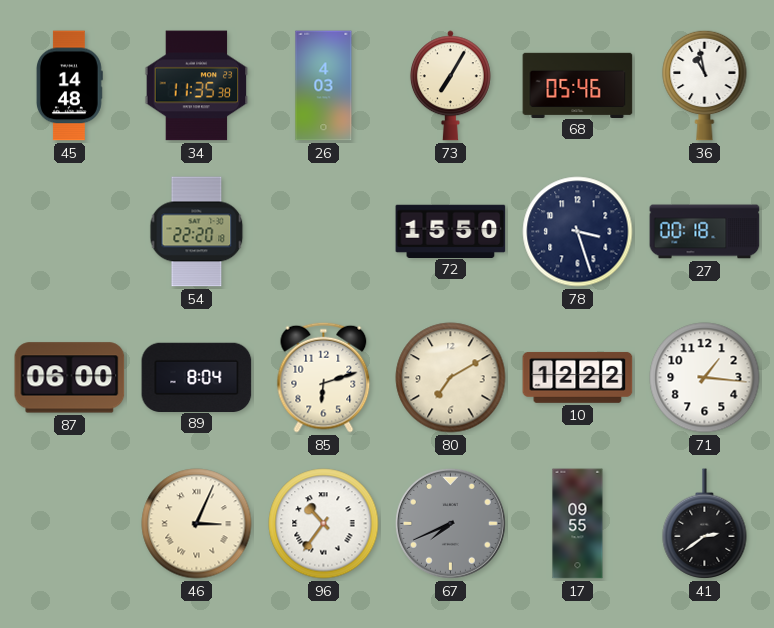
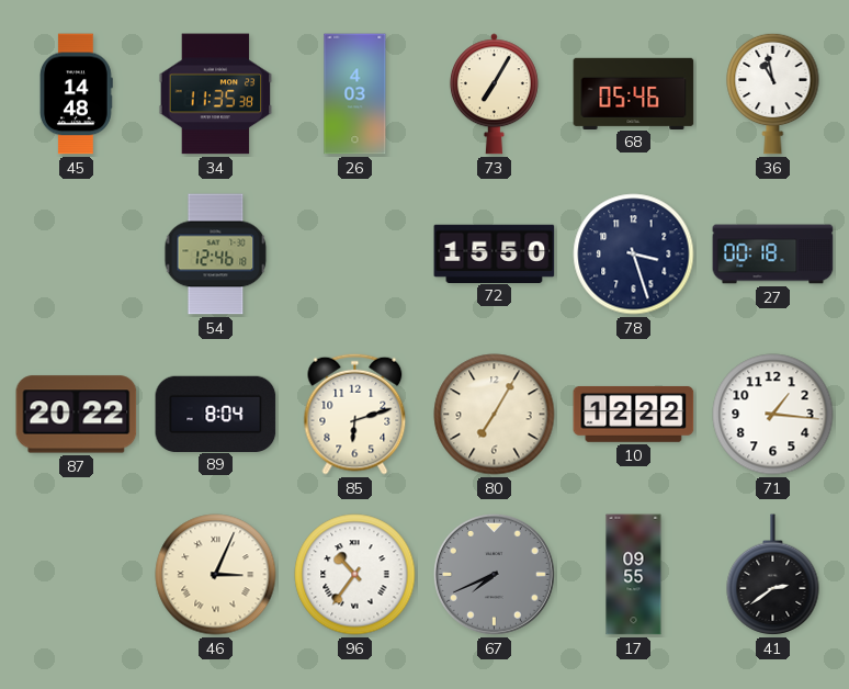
54: 22:20 -> 12:46
87: 06:00 -> 20:22
80: 7:10 -> 7:05
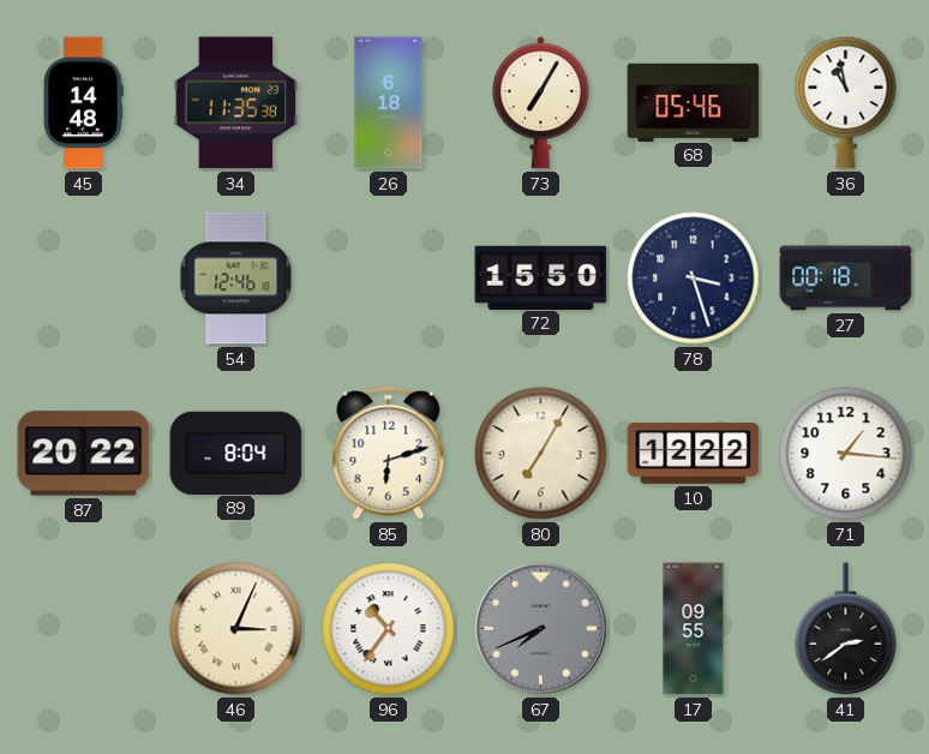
26: 4:03 -> 6:18
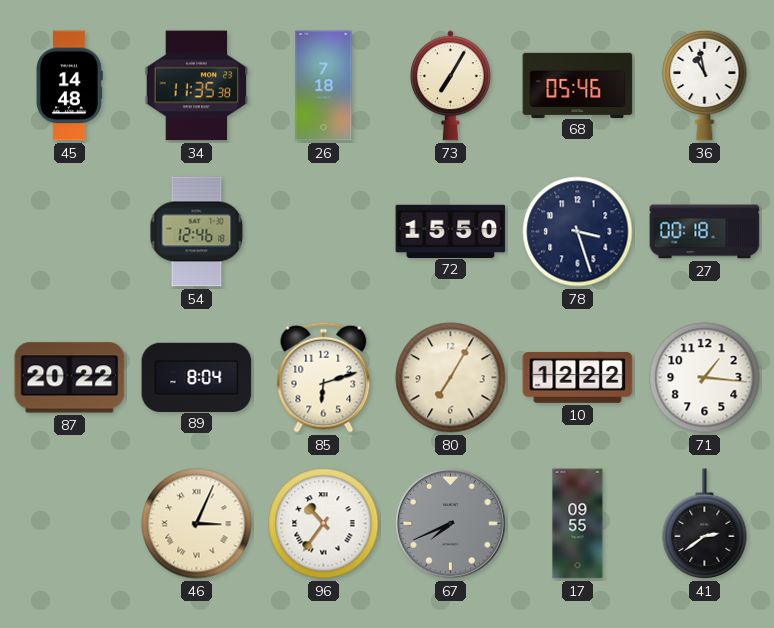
26: 6:18 -> 7:18
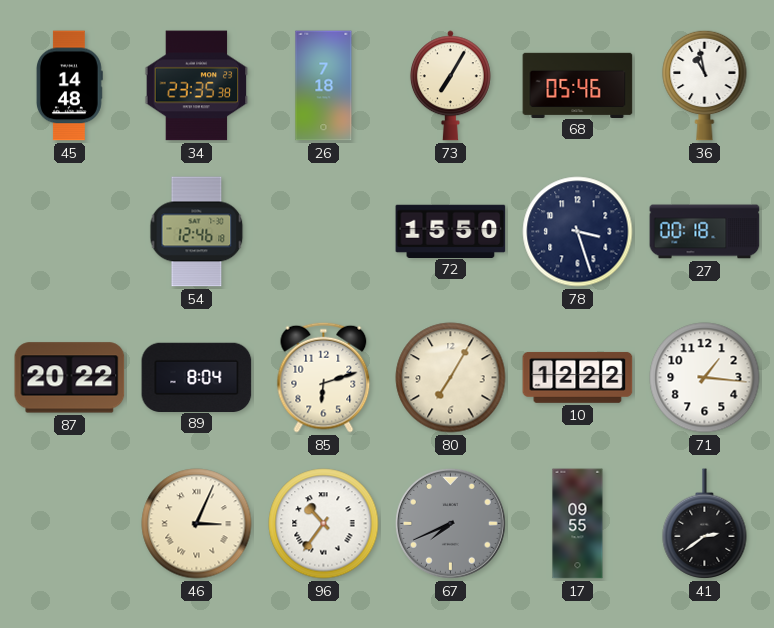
34: 11:35 -> 23:35
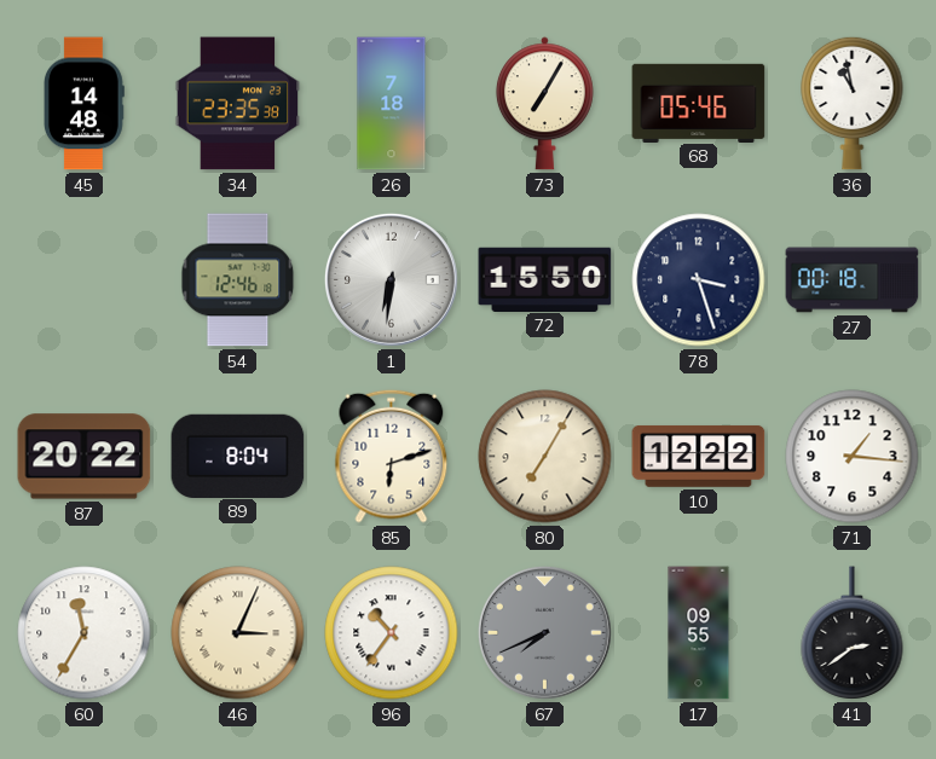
1: none -> 6:31
60: none -> 11:35
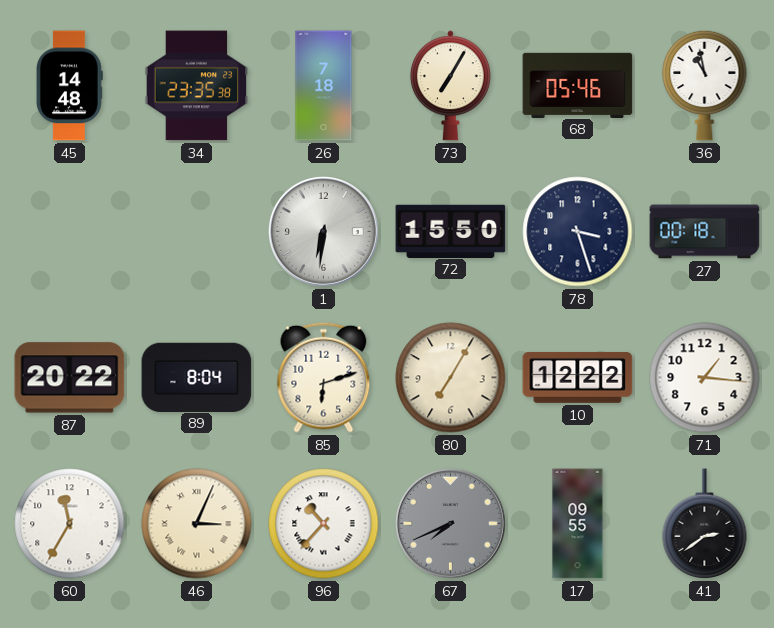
54: 12:46 -> none
96: 10:36 -> 10:37
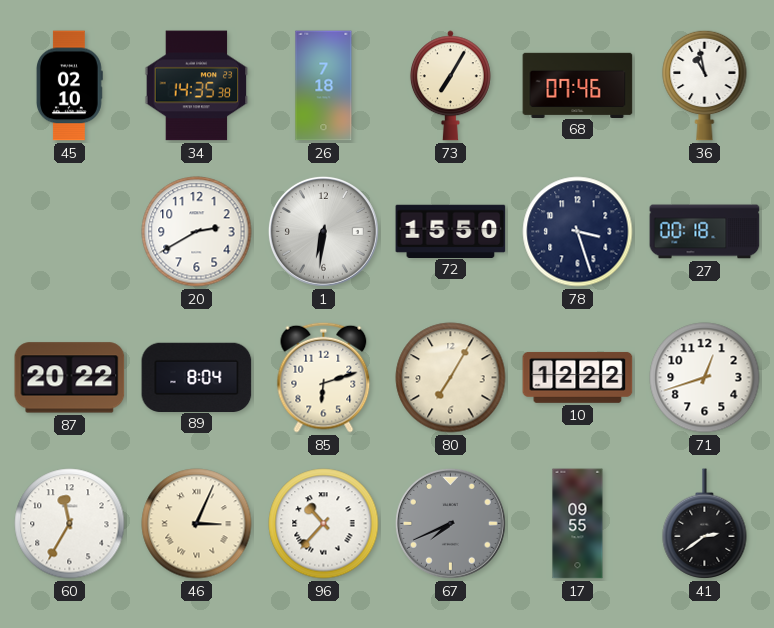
45: 14:48 -> 02:10
34: 23:35 -> 14:35
68: 05:46 -> 07:46
20: none -> 2:40
71: 1:16 -> 12:42
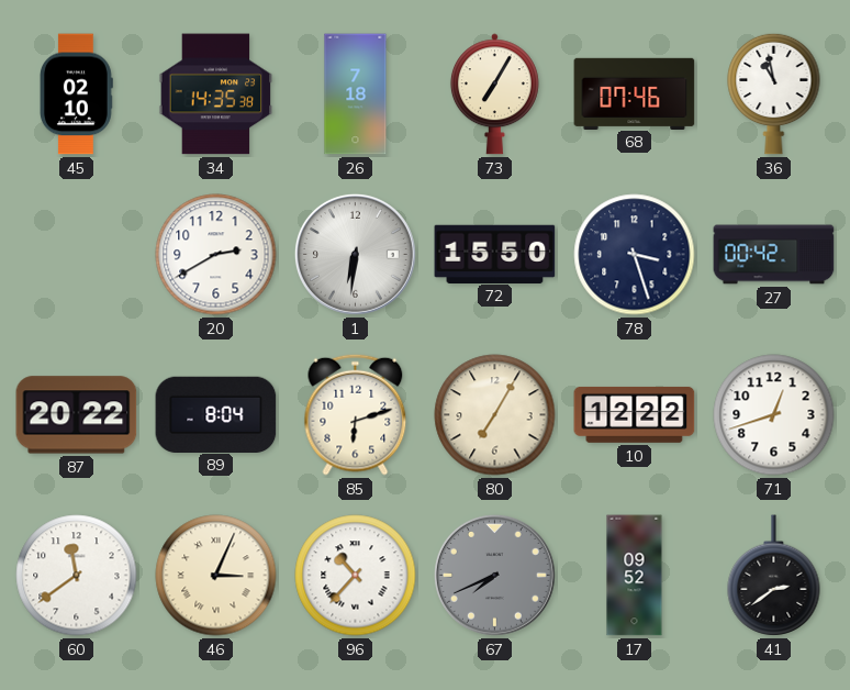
27: 00:18 -> 00:42
60: 11:35 -> 11:39
17: 09:55 -> 09:52
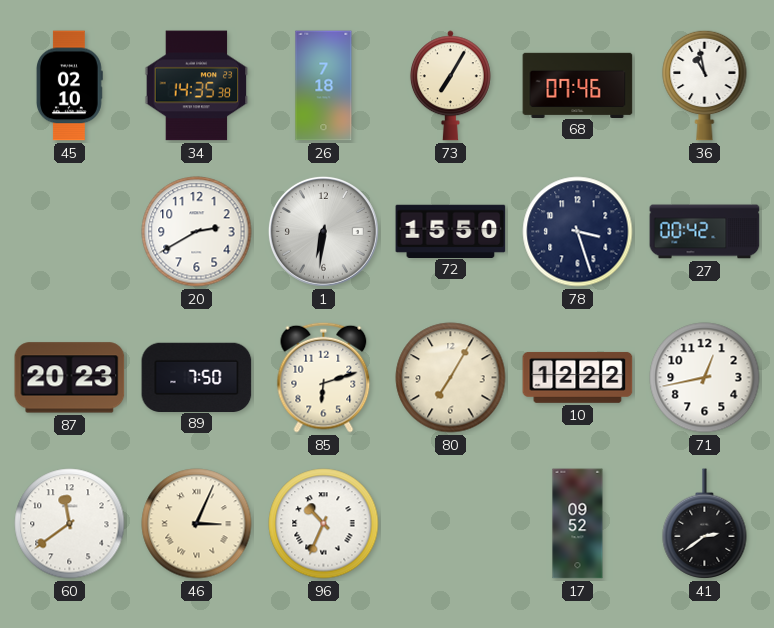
87: 20:22 -> 20:23
89: 8:04 -> 7:50
71: 12:42 -> 12:43
96: 10:37 -> 10:34
67: 7:41 -> none
